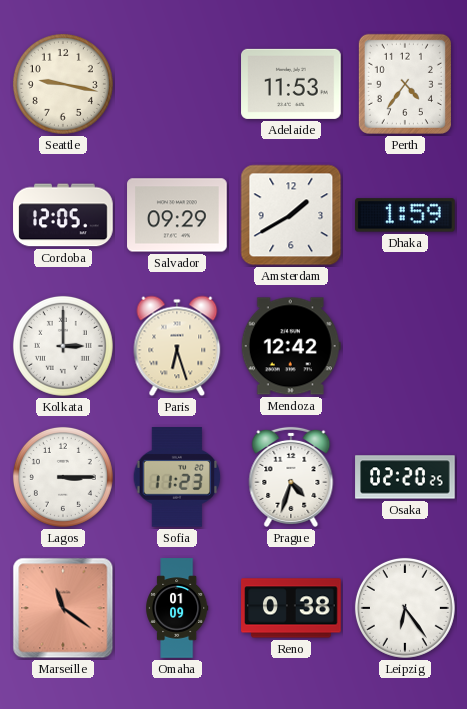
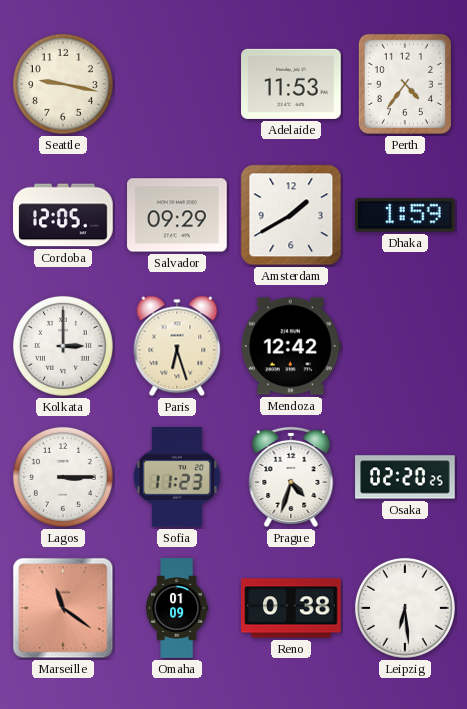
Leipzig: 6:24 -> 6:29
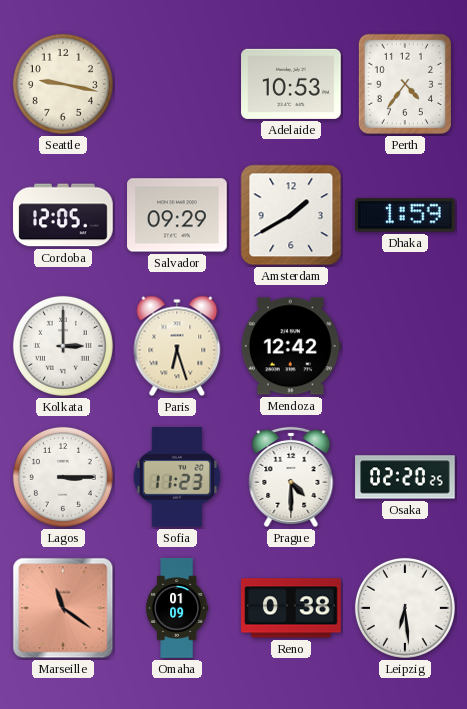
Adelaide: 11:53 -> 10:53
Prague: 4:33 -> 4:30
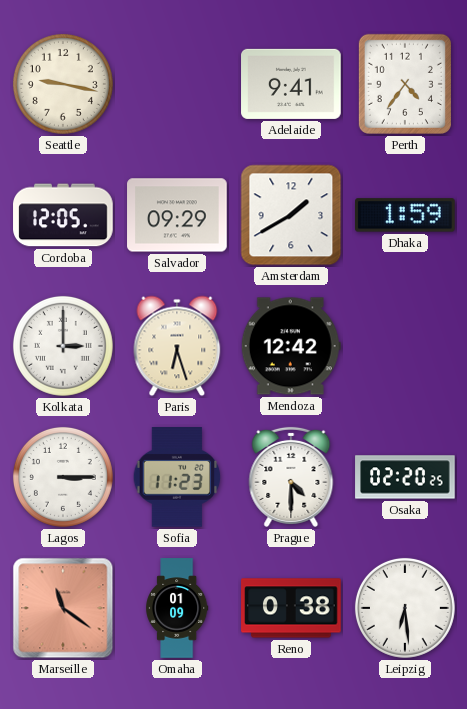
Adelaide: 10:53 -> 9:41
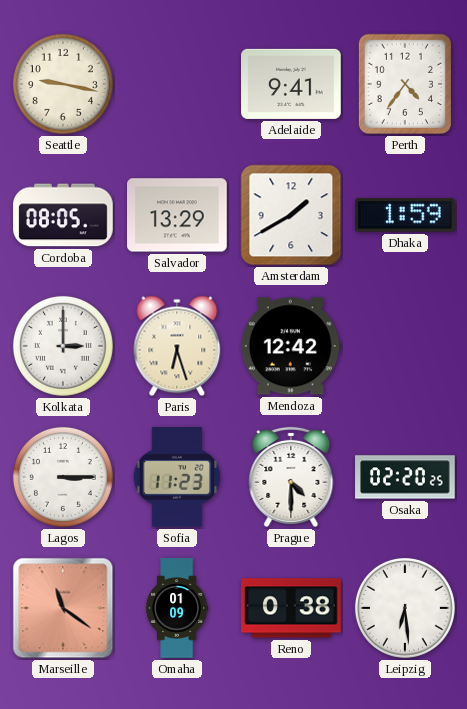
Cordoba: 12:05 -> 08:05
Salvador: 09:29 -> 13:29
